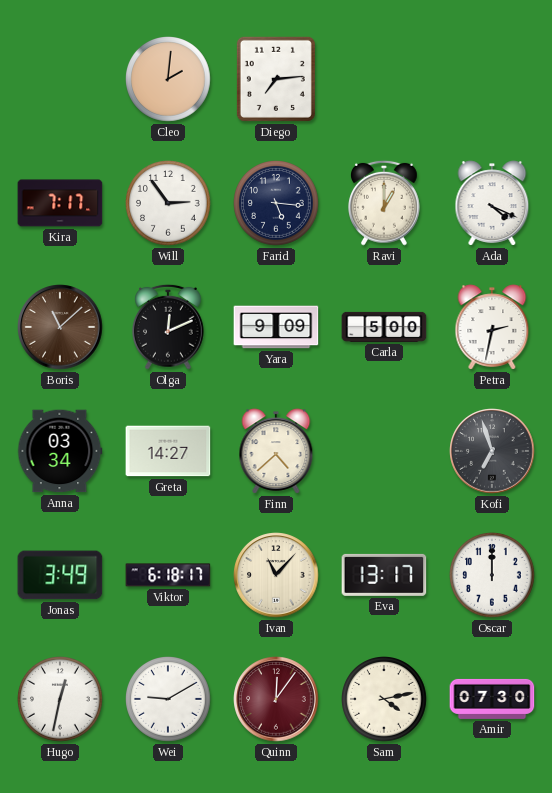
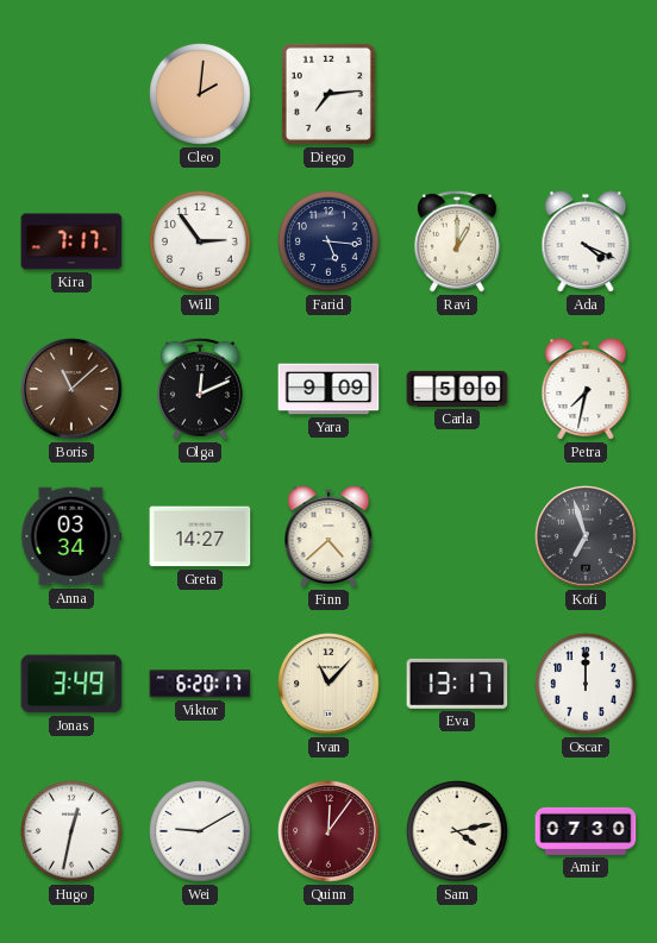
Petra: 2:32 -> 7:32
Viktor: 6:18 -> 6:20
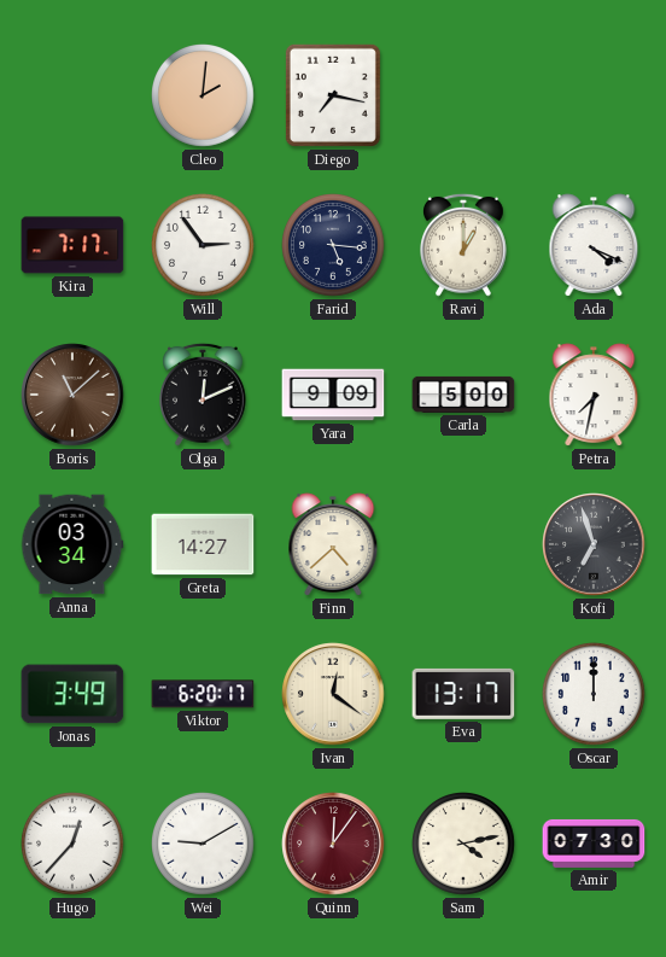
Diego: 7:14 -> 7:17
Ivan: 11:07 -> 12:21
Hugo: 12:32 -> 12:37
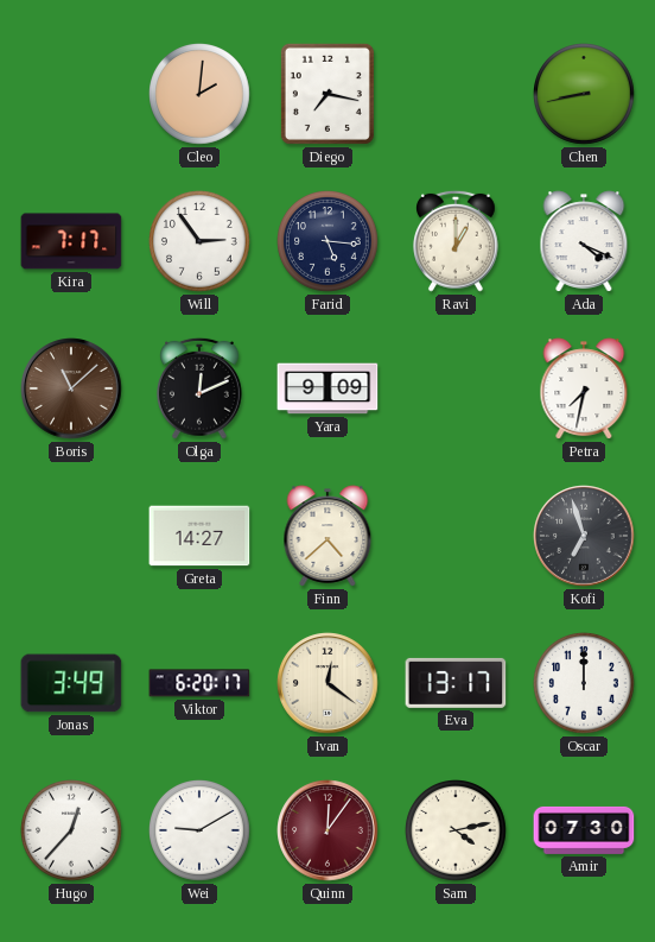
Chen: none -> 8:43
Carla: 5:00 -> none
Anna: 03:34 -> none
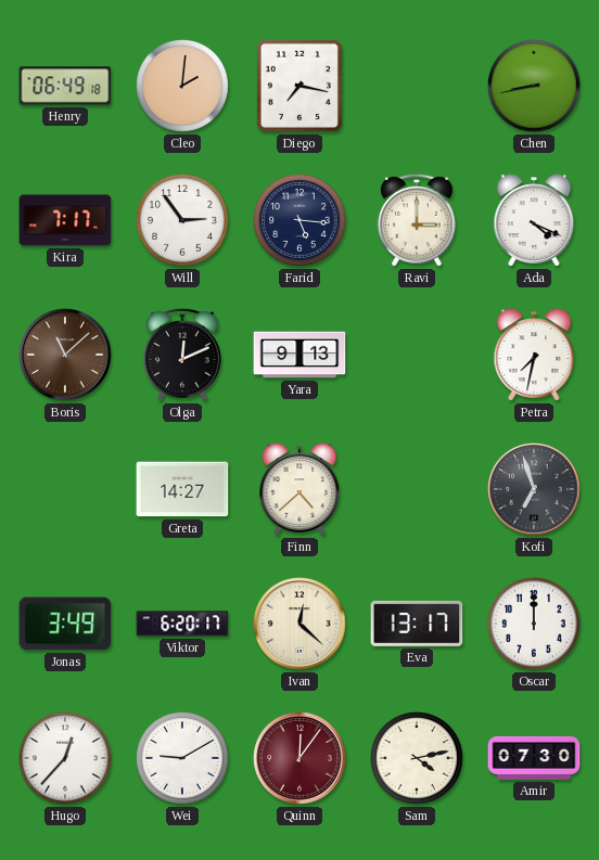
Henry: none -> 06:49
Ravi: 1:00 -> 3:00
Yara: 9:09 -> 9:13
Ivan: 12:21 -> 12:22
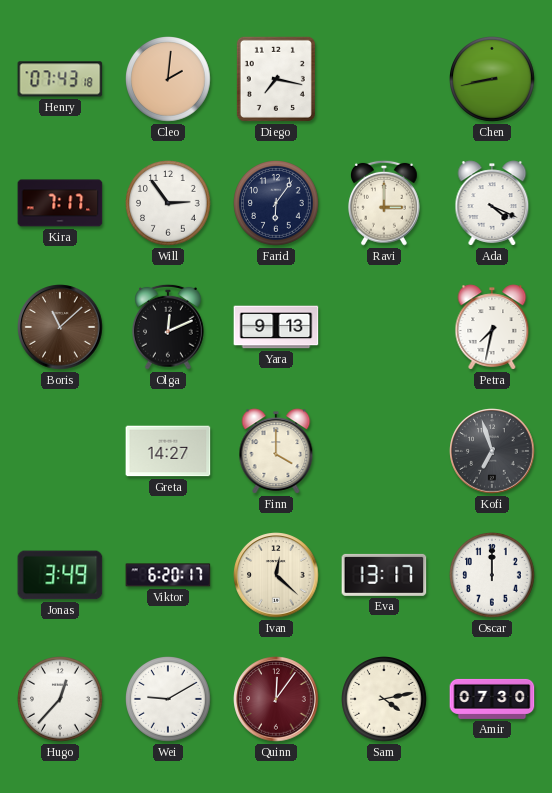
Henry: 06:49 -> 07:43
Farid: 5:16 -> 6:06
Finn: 4:38 -> 4:00
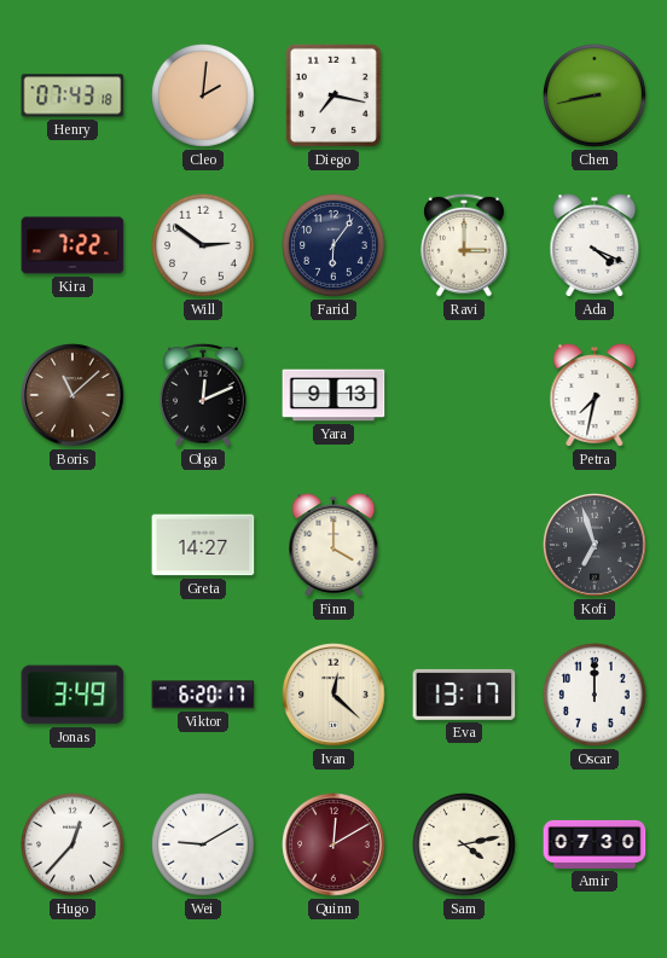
Kira: 7:17 -> 7:22
Will: 2:54 -> 2:51
Quinn: 12:06 -> 12:10
